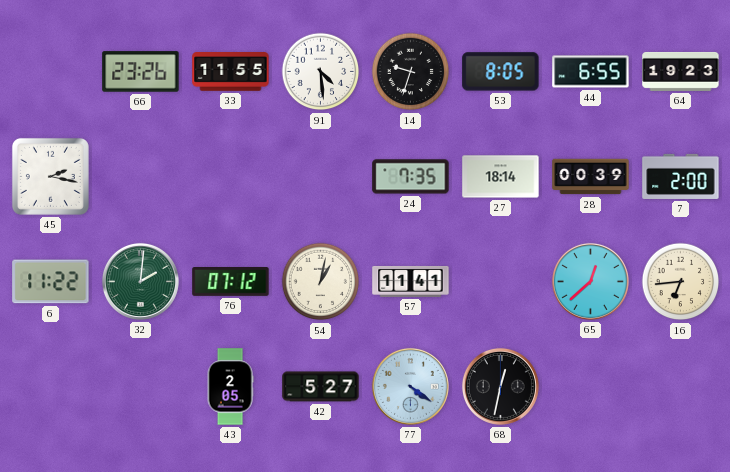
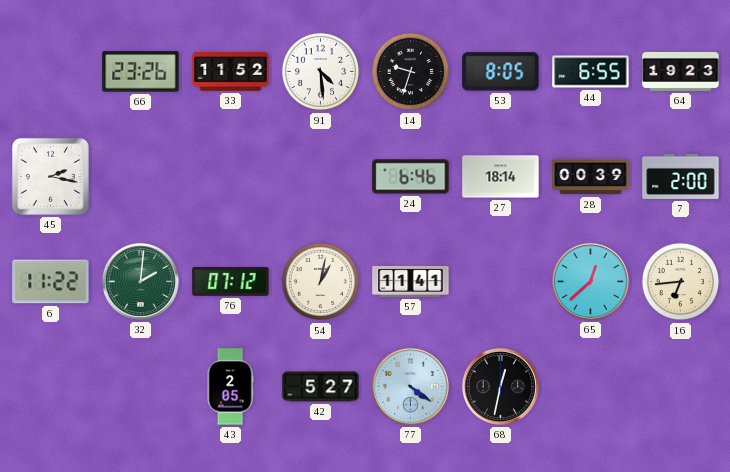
33: 11:55 -> 11:52
24: 7:35 -> 6:46
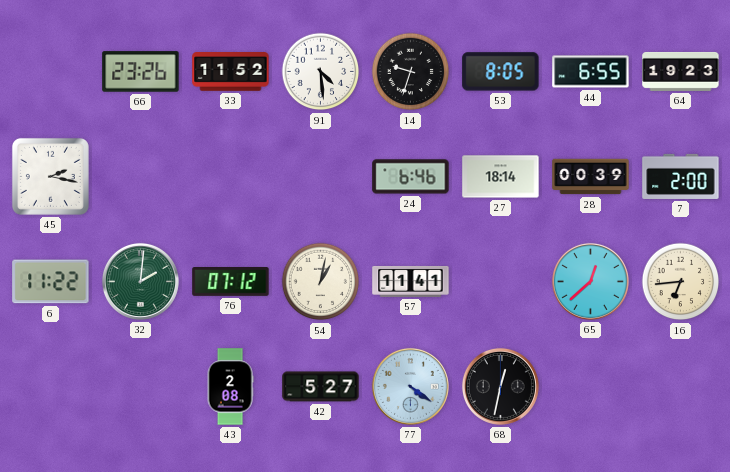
43: 2:05 -> 2:08
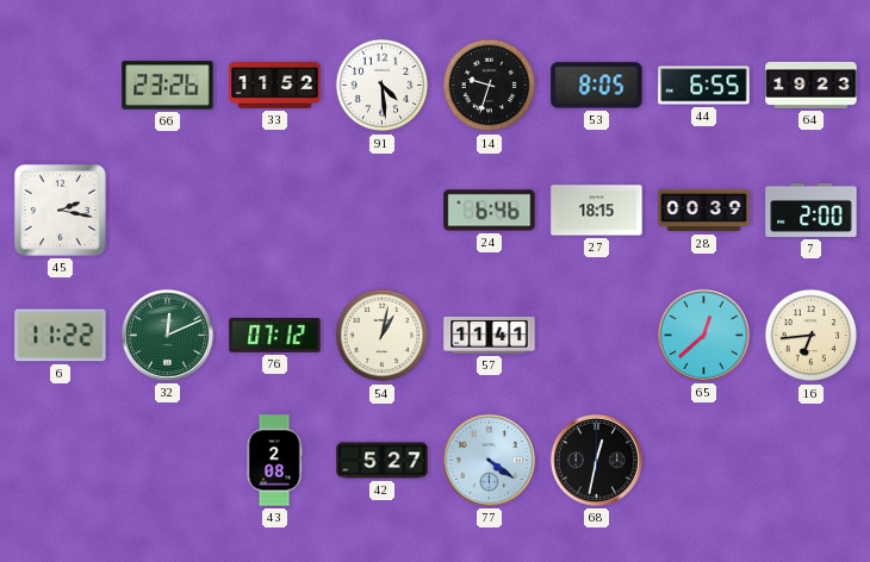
27: 18:14 -> 18:15
32: 2:01 -> 12:11
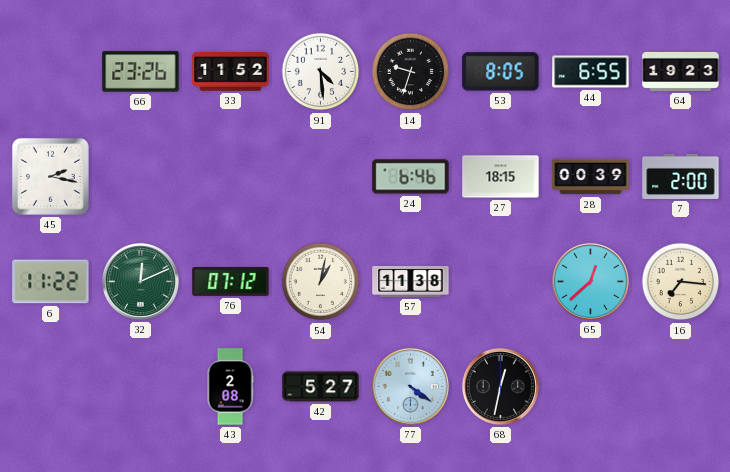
57: 11:41 -> 11:38
16: 6:44 -> 7:16
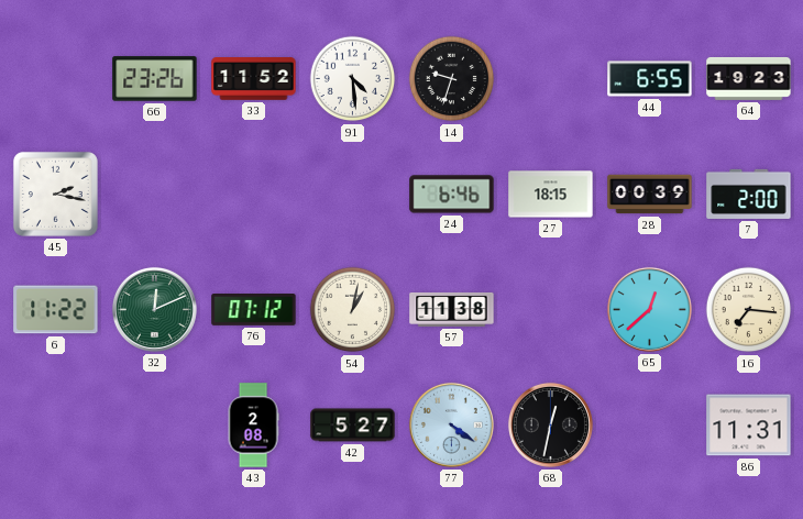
53: 8:05 -> none
86: none -> 11:31
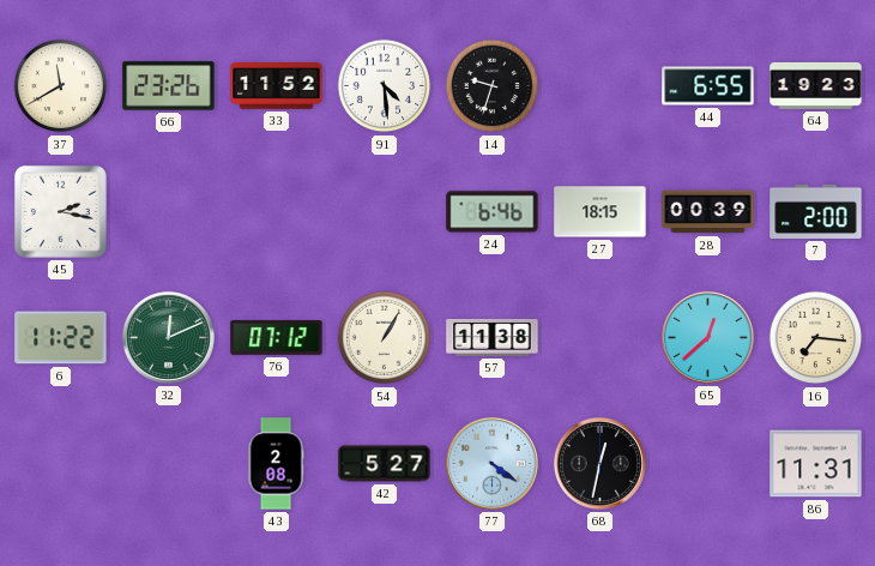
37: none -> 11:40
54: 1:02 -> 1:05
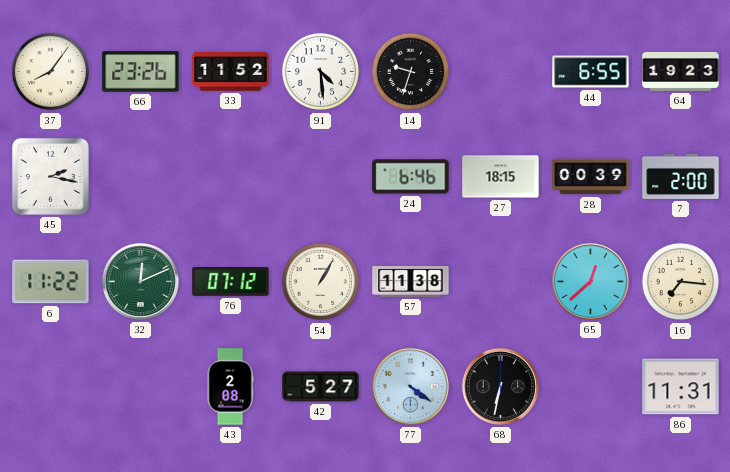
37: 11:40 -> 8:06
68: 12:32 -> 6:32
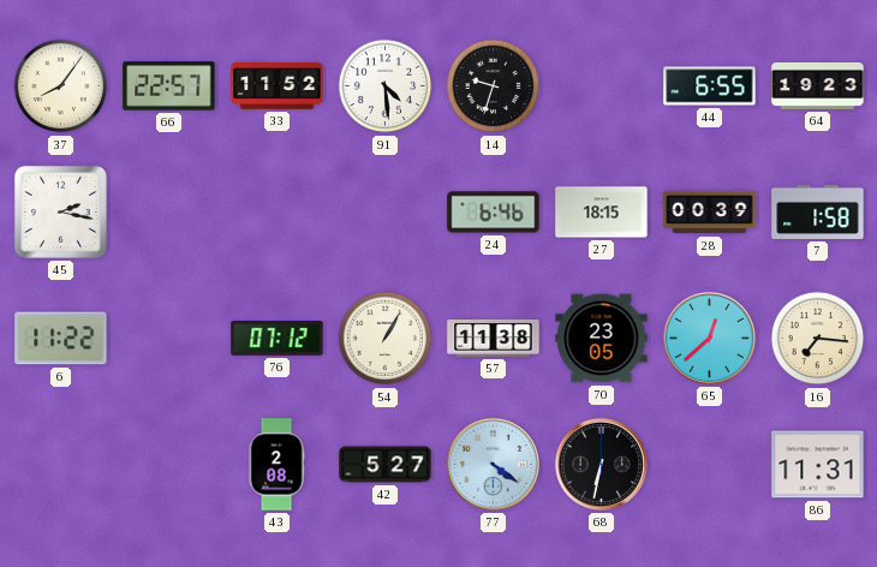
66: 23:26 -> 22:57
7: 2:00 -> 1:58
32: 12:11 -> none
70: none -> 23:05
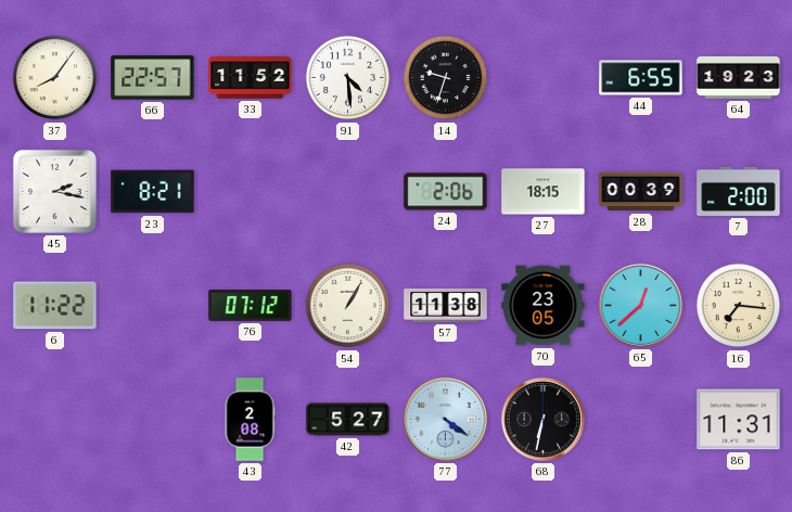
23: none -> 8:21
24: 6:46 -> 2:06
7: 1:58 -> 2:00
